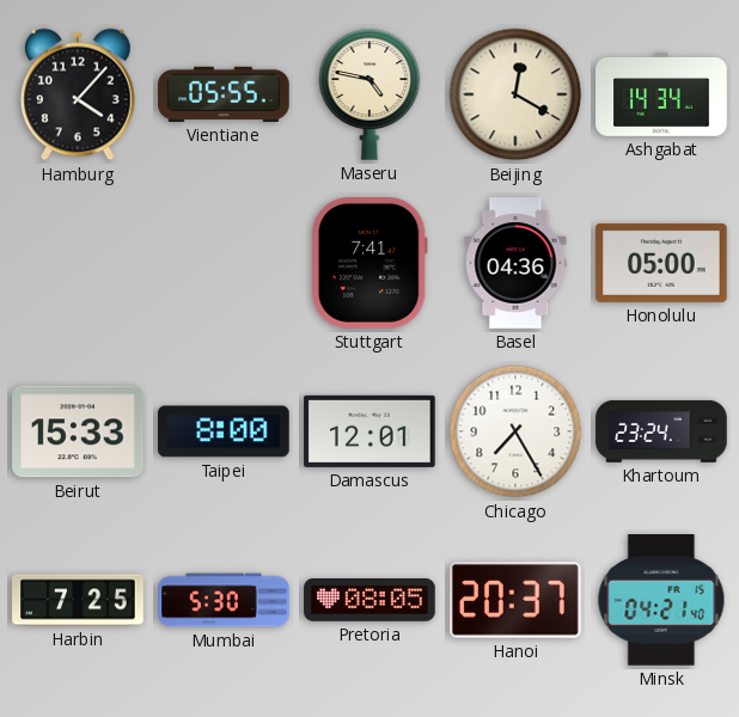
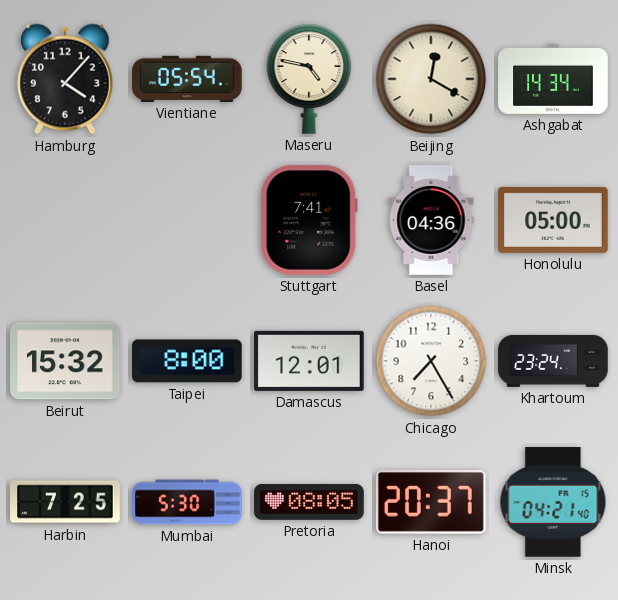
Vientiane: 05:55 -> 05:54
Beirut: 15:33 -> 15:32
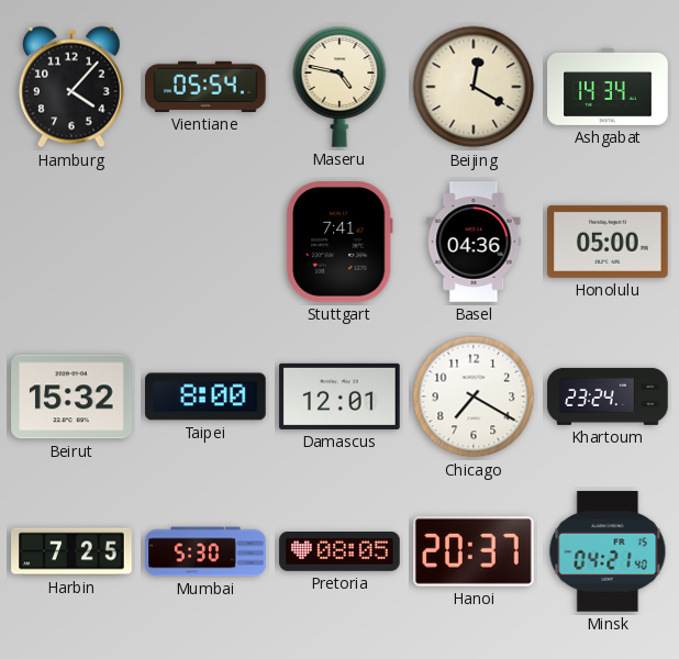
Chicago: 7:25 -> 7:20
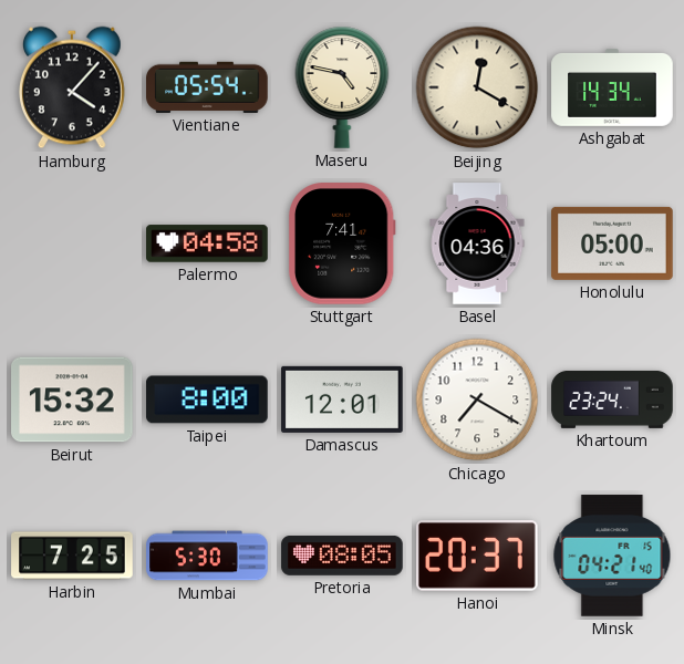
Palermo: none -> 04:58
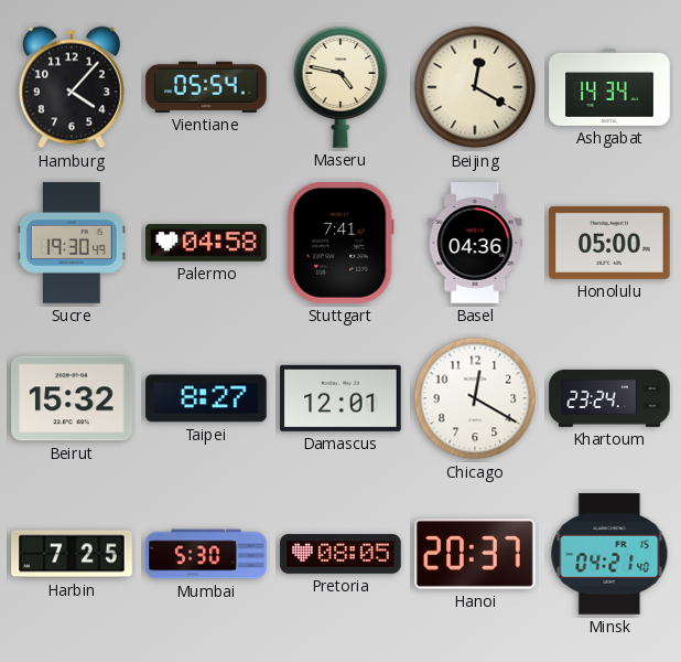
Sucre: none -> 19:30
Taipei: 8:00 -> 8:27
Chicago: 7:20 -> 12:20
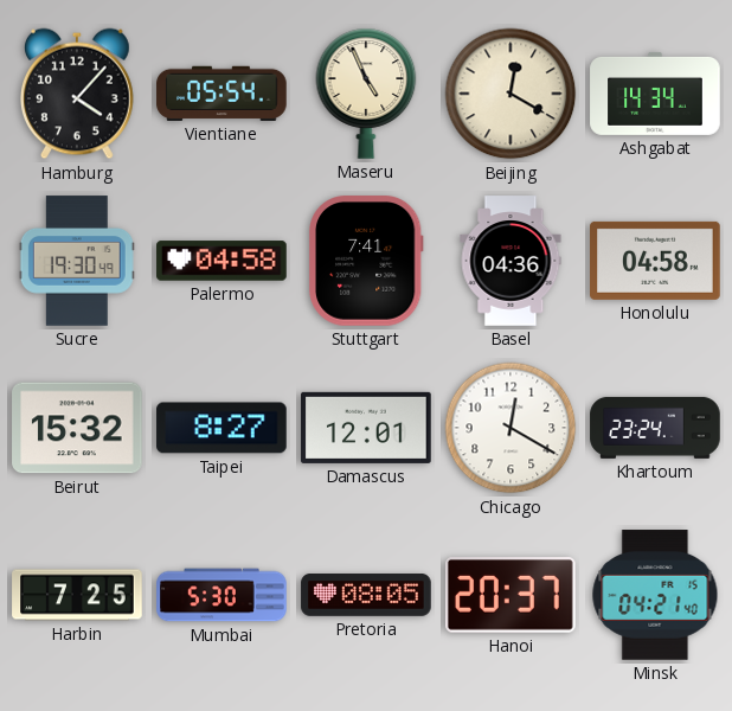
Maseru: 4:47 -> 4:56
Honolulu: 05:00 -> 04:58
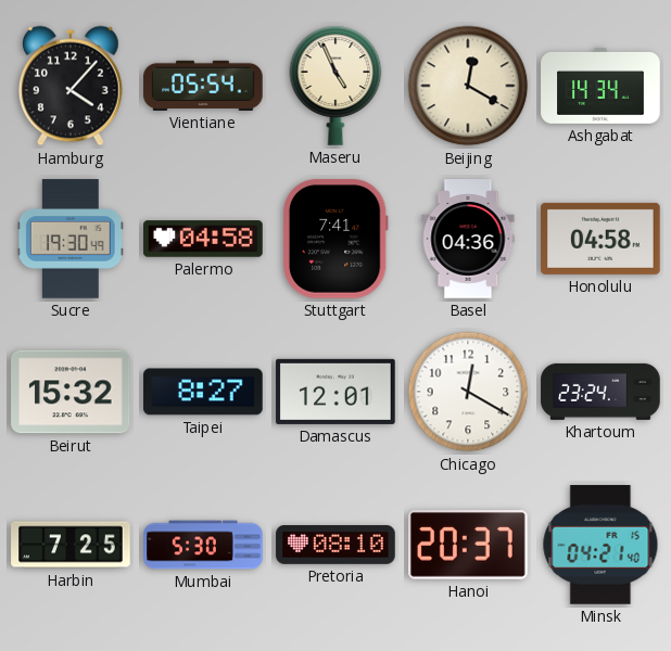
Pretoria: 08:05 -> 08:10
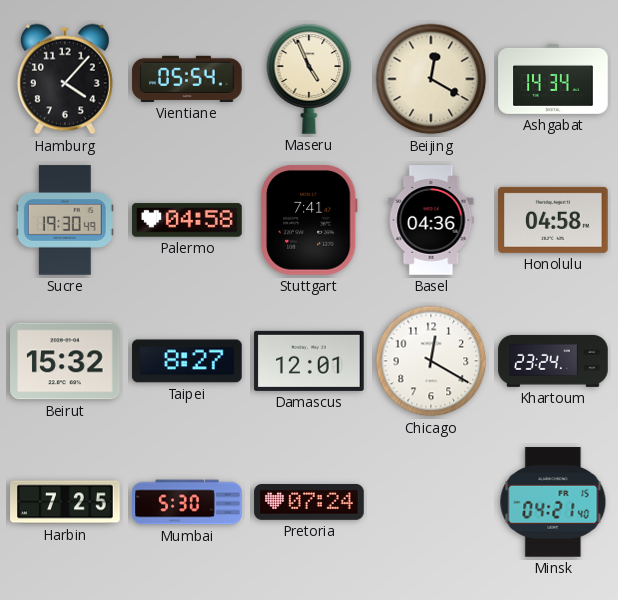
Pretoria: 08:10 -> 07:24
Hanoi: 20:37 -> none
